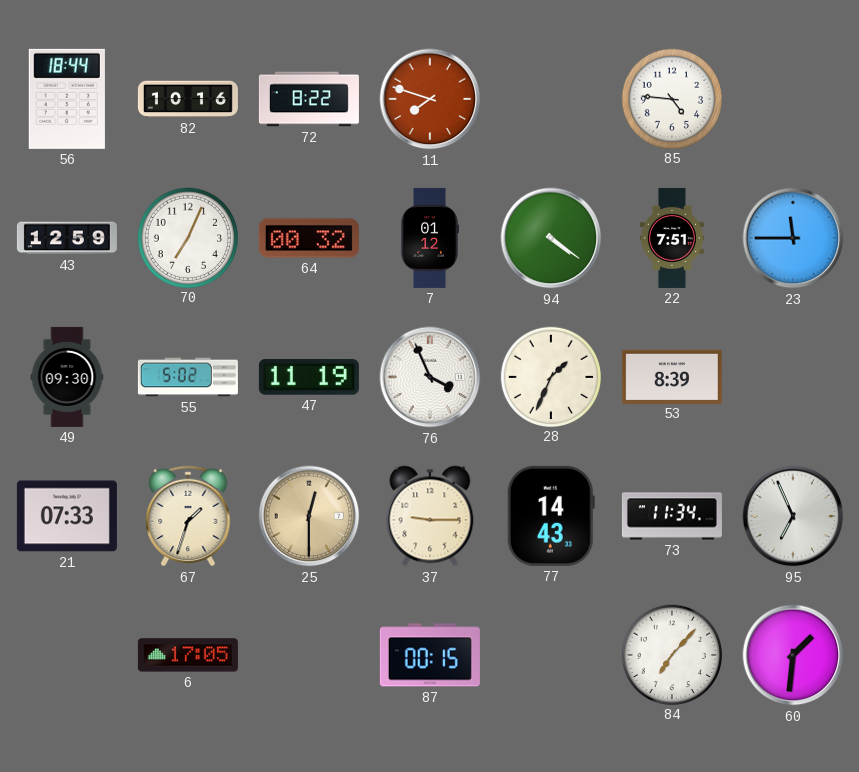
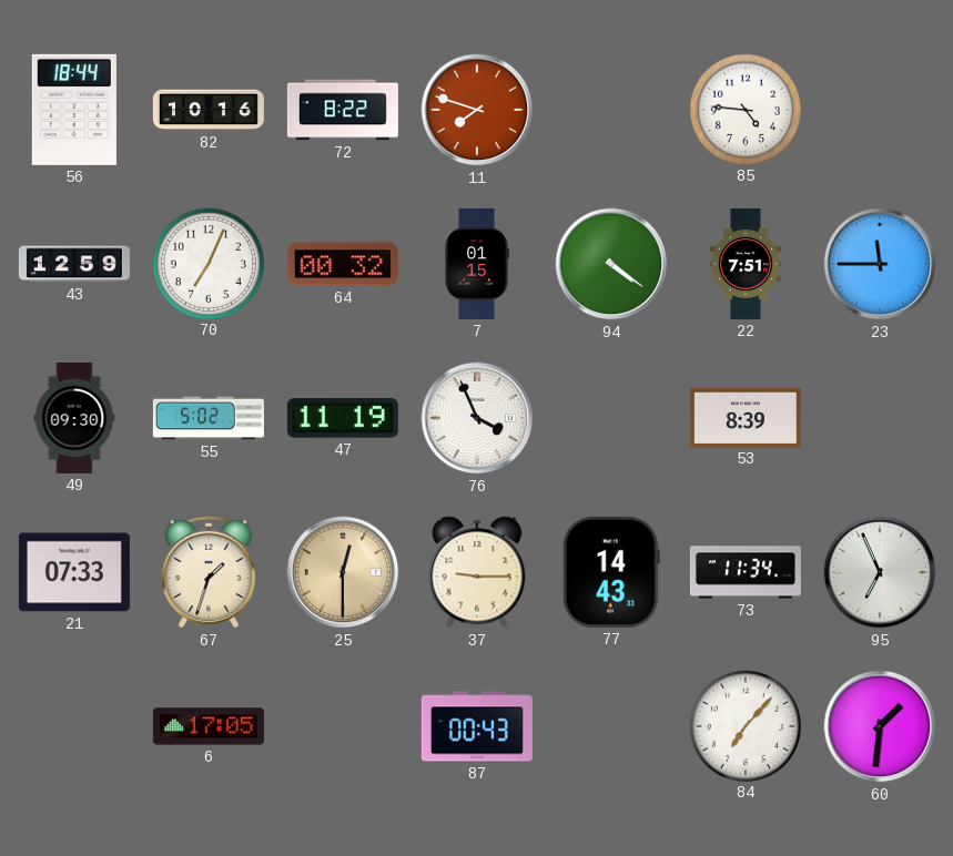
7: 01:12 -> 01:15
28: 1:34 -> none
87: 00:15 -> 00:43
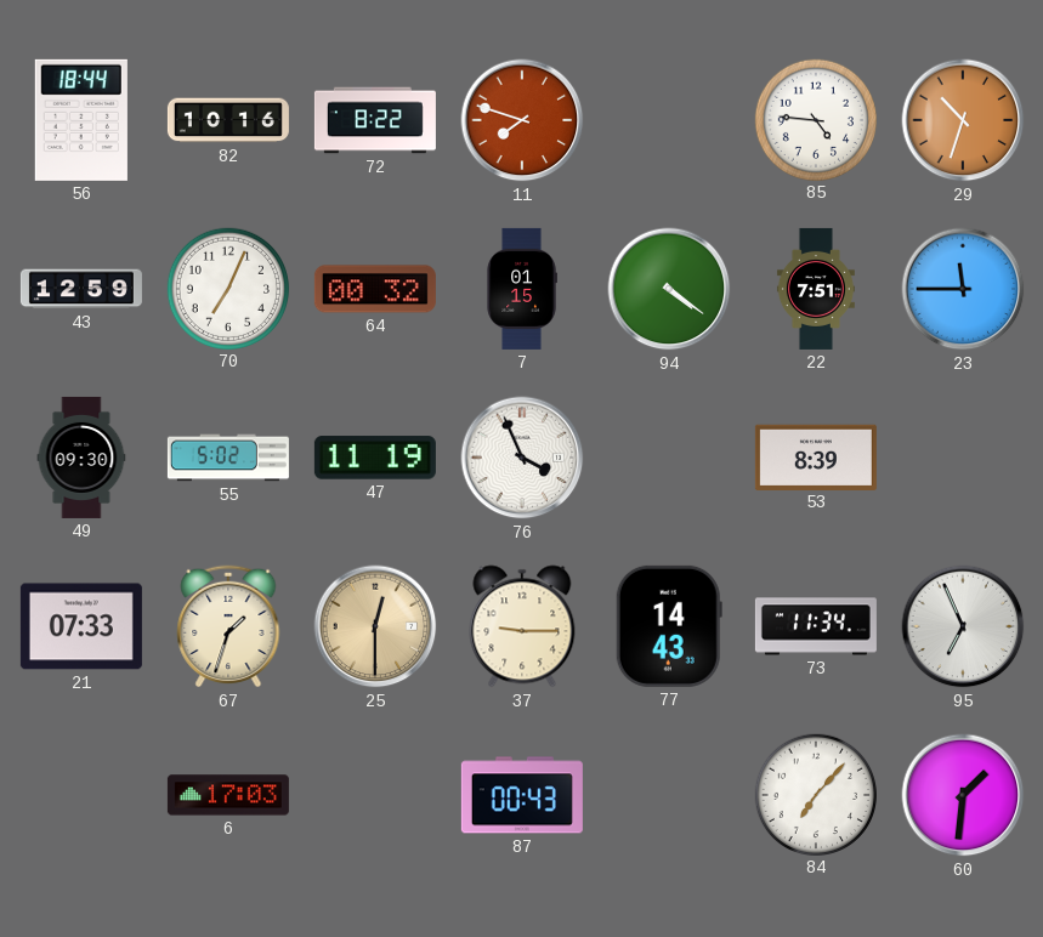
29: none -> 10:33
6: 17:05 -> 17:03
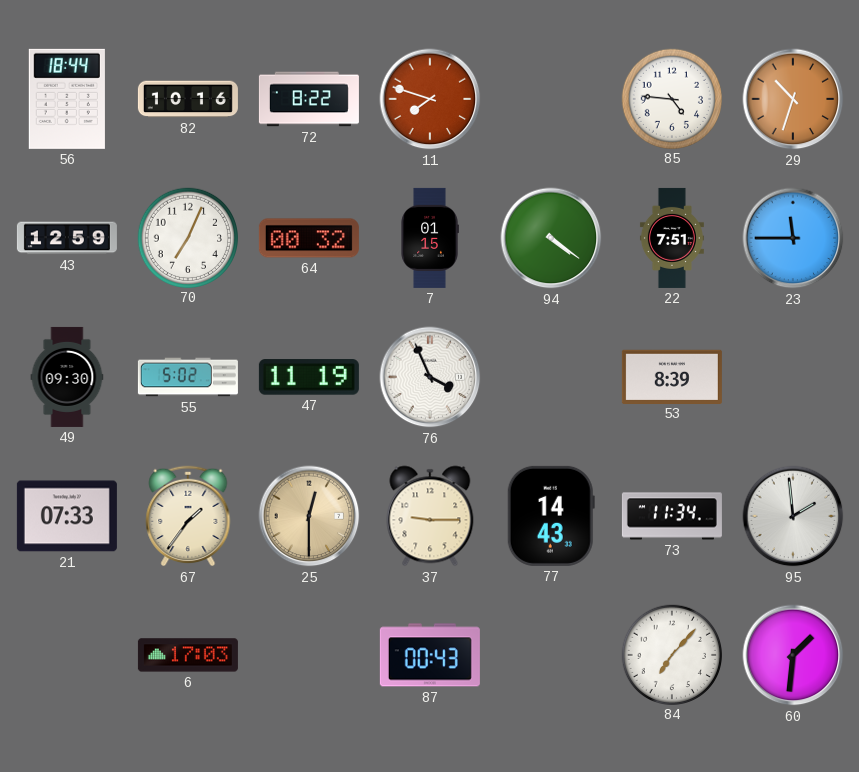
67: 1:33 -> 1:36
95: 6:56 -> 1:59
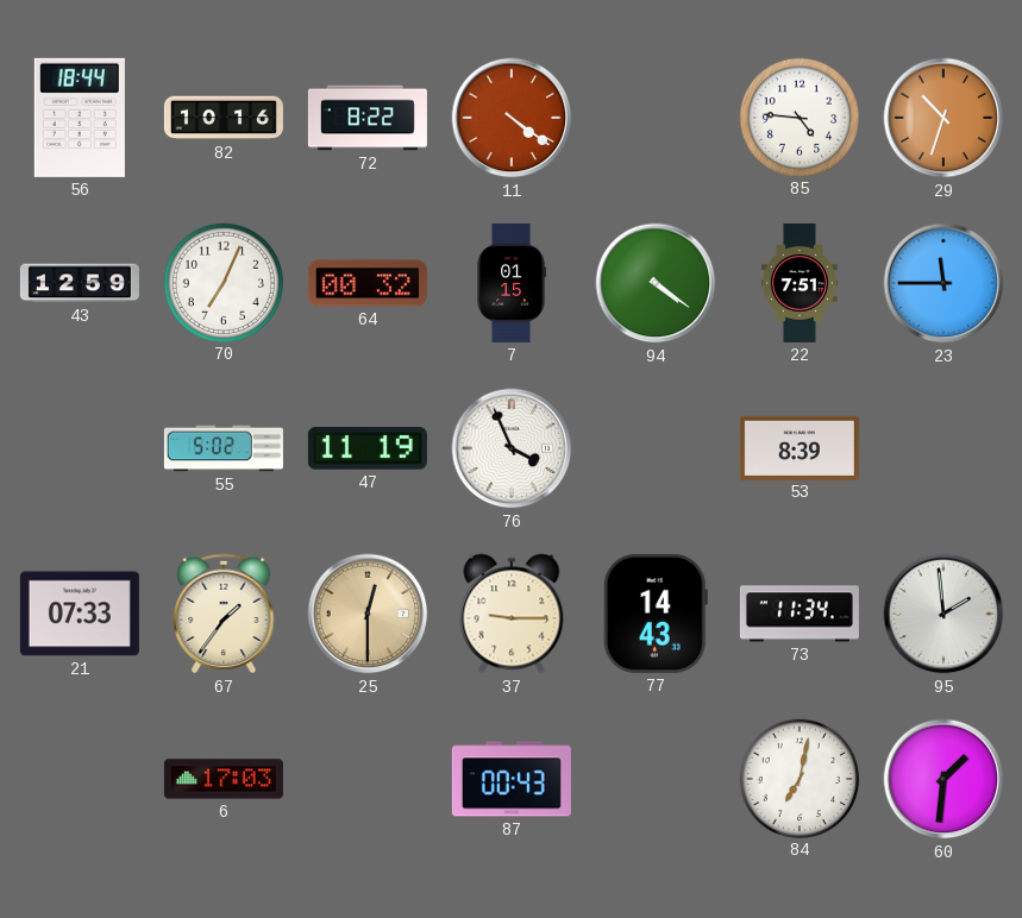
11: 7:48 -> 4:21
49: 09:30 -> none
84: 7:07 -> 7:02
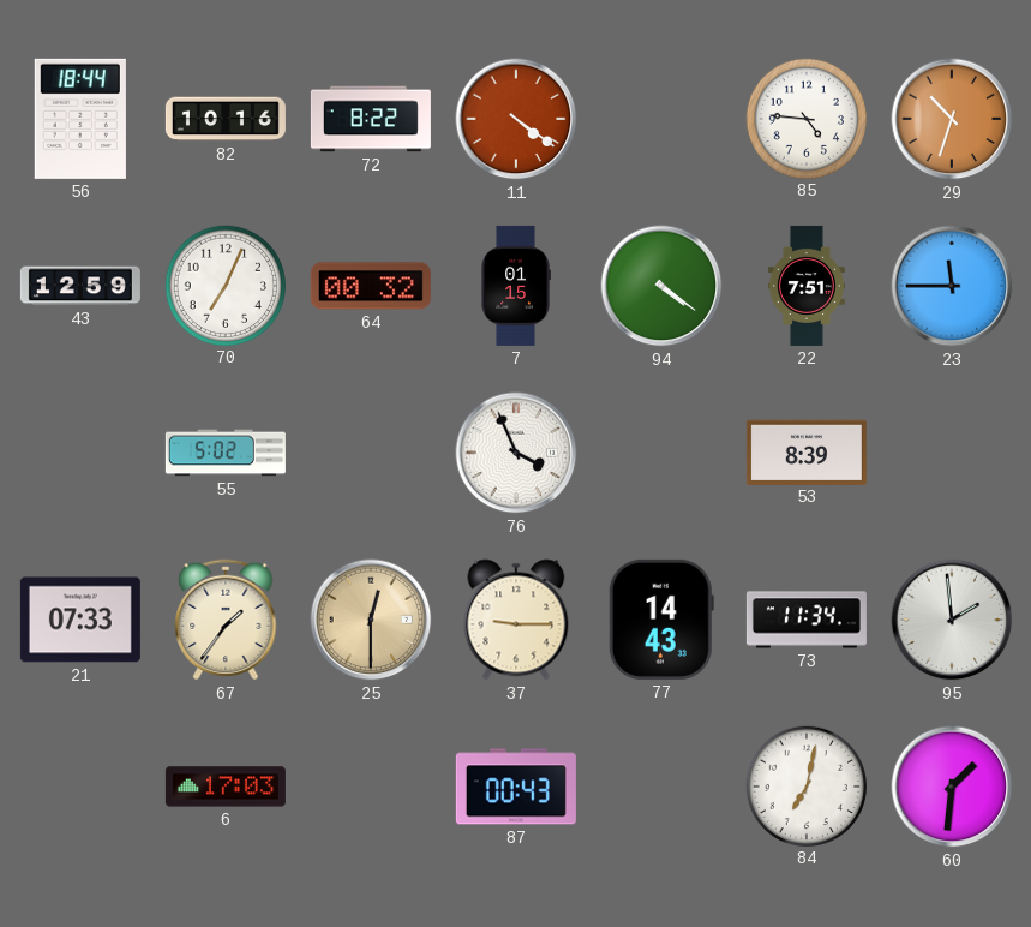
47: 11:19 -> none
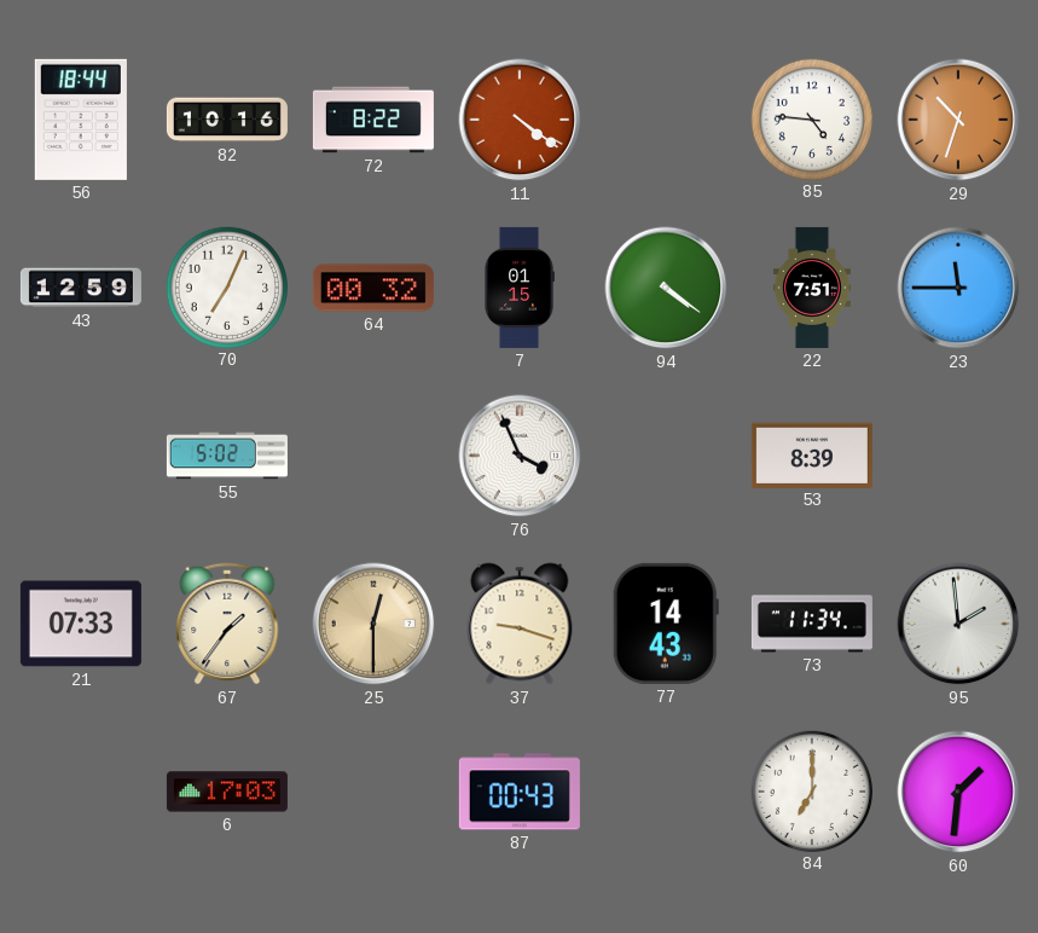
37: 9:15 -> 9:18
84: 7:02 -> 7:00
